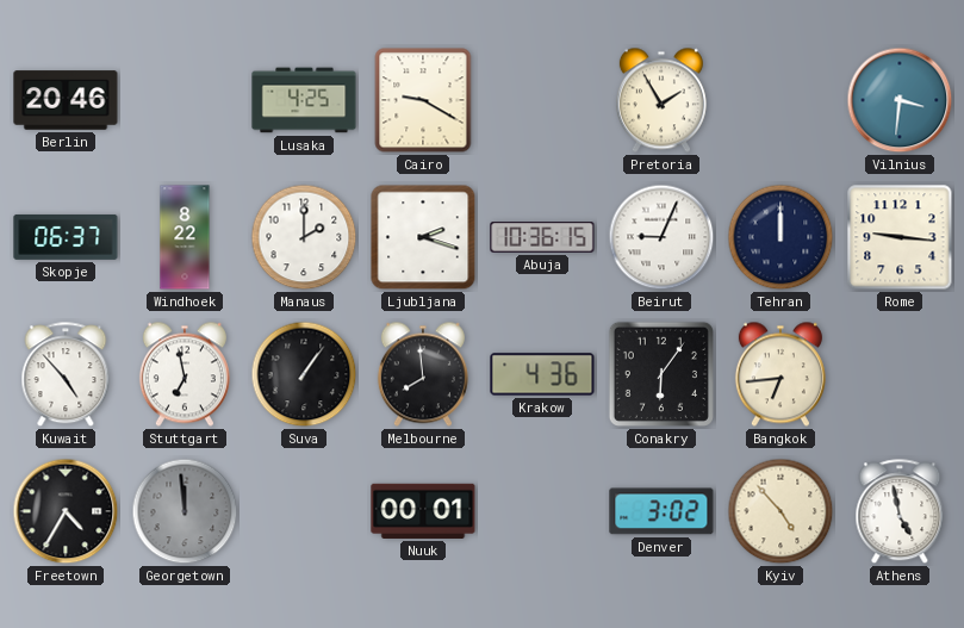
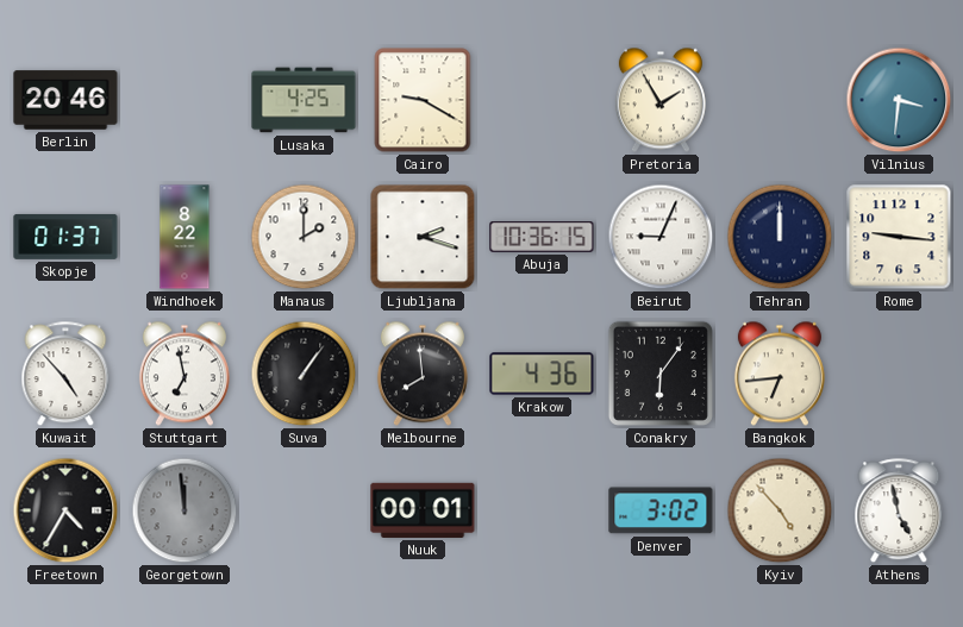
Skopje: 06:37 -> 01:37
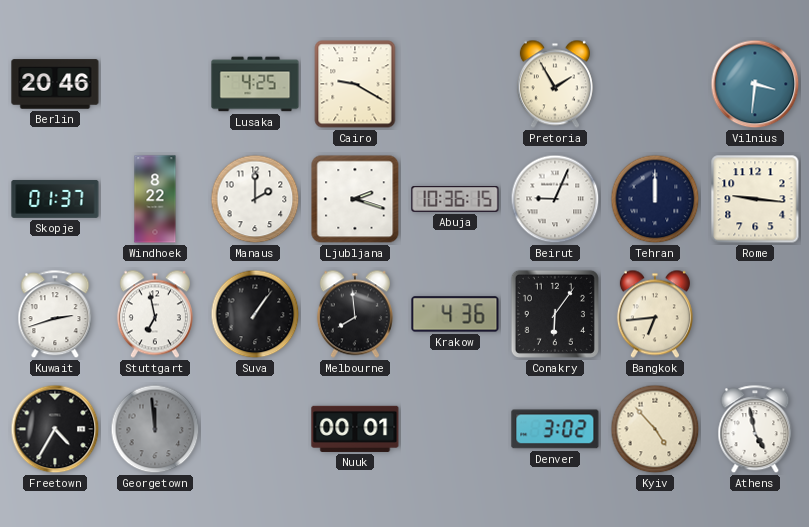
Kuwait: 4:53 -> 2:42
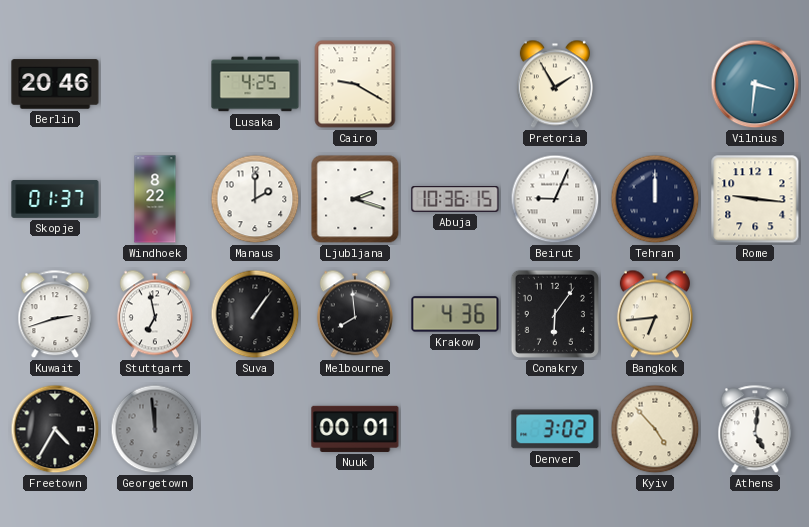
Athens: 4:58 -> 5:01
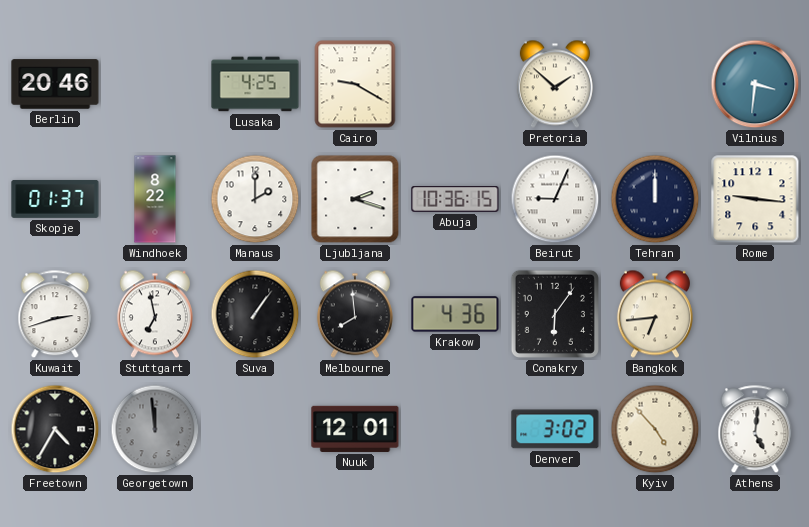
Pretoria: 1:55 -> 1:52
Nuuk: 00:01 -> 12:01
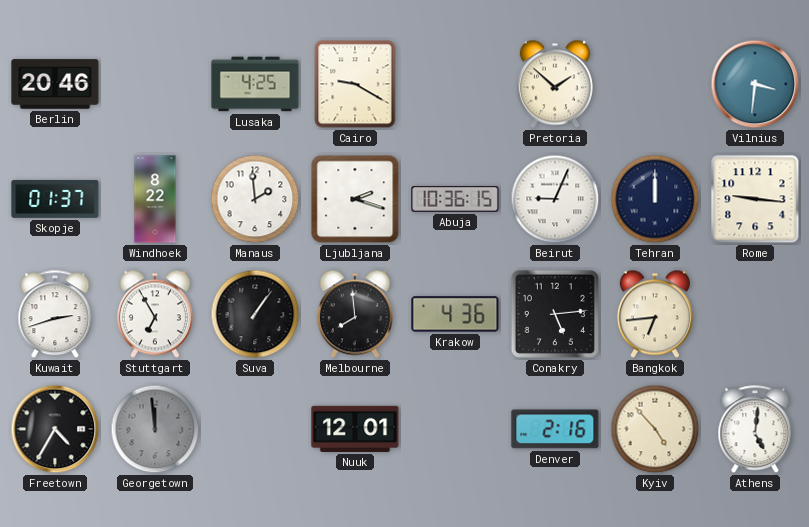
Manaus: 2:00 -> 1:59
Stuttgart: 6:58 -> 6:55
Conakry: 6:06 -> 5:14
Denver: 3:02 -> 2:16
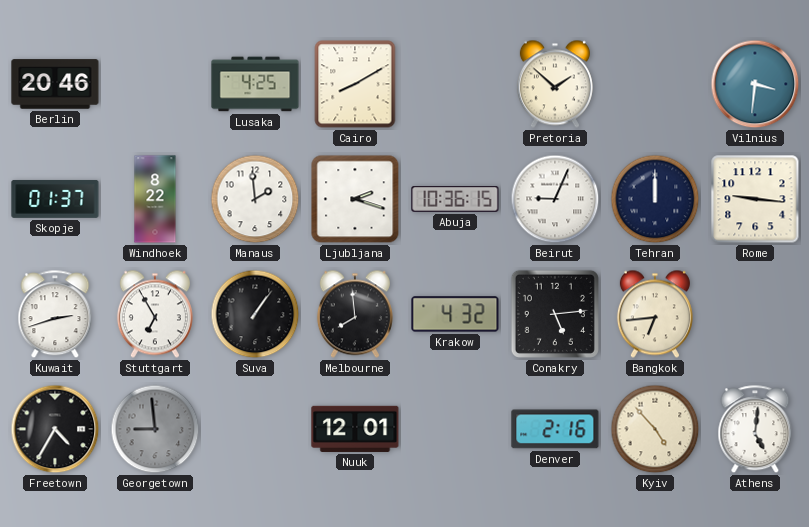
Cairo: 9:20 -> 8:10
Krakow: 4:36 -> 4:32
Georgetown: 11:59 -> 8:59
